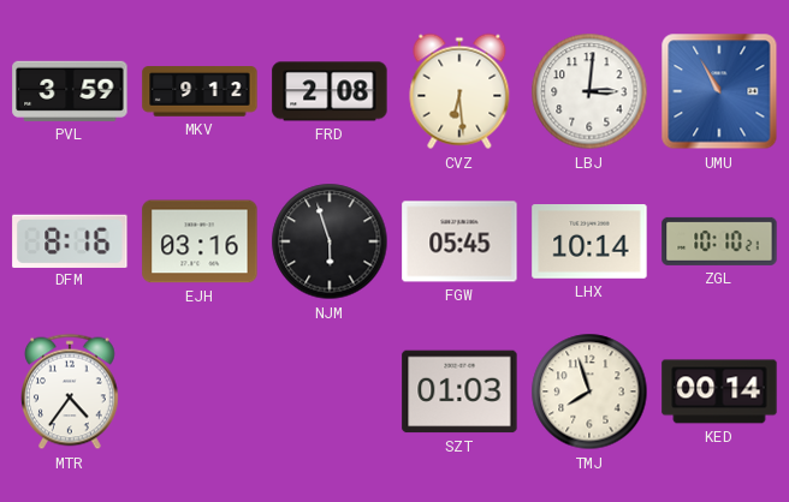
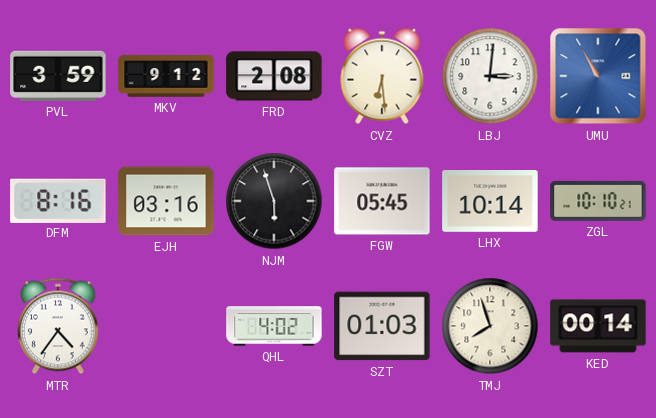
QHL: none -> 4:02
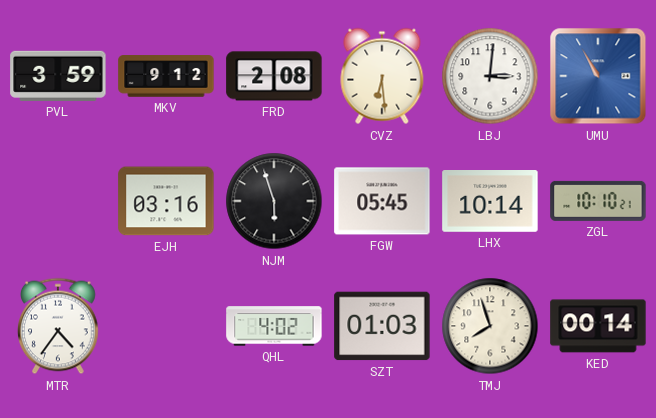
DFM: 8:16 -> none
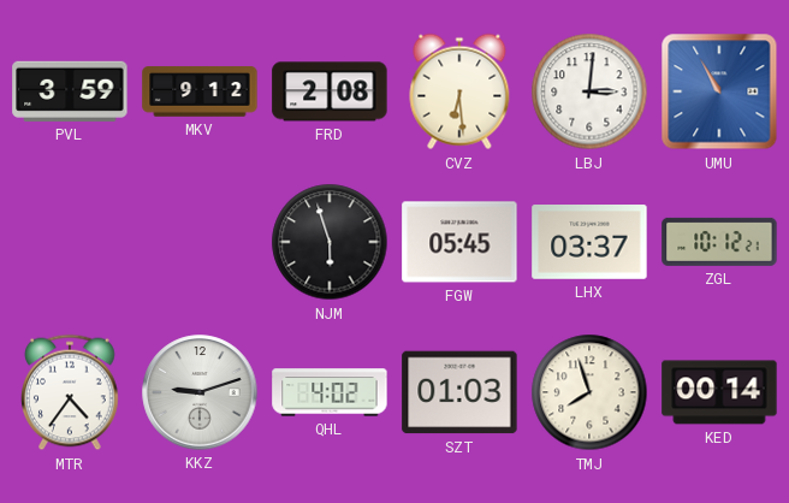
EJH: 03:16 -> none
LHX: 10:14 -> 03:37
ZGL: 10:10 -> 10:12
KKZ: none -> 9:12
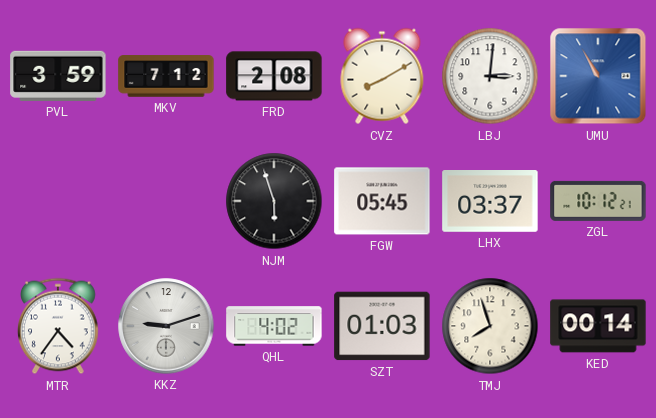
MKV: 9:12 -> 7:12
CVZ: 6:29 -> 8:10
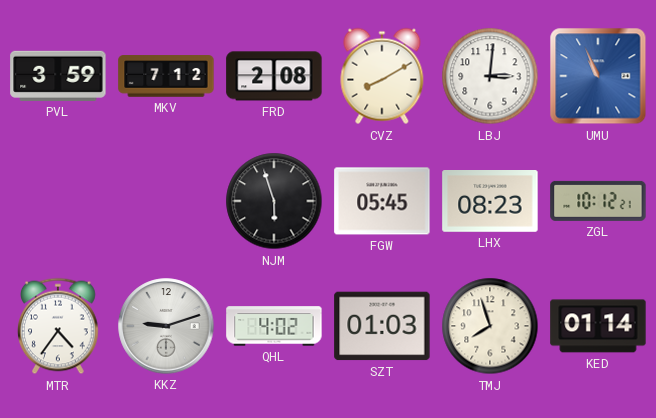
UMU: 10:55 -> 10:56
LHX: 03:37 -> 08:23
KED: 00:14 -> 01:14
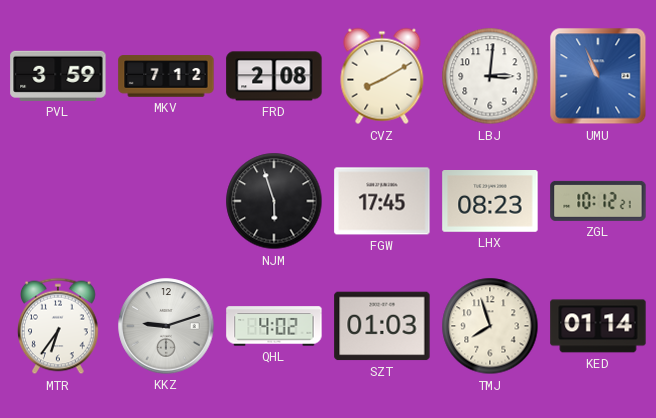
FGW: 05:45 -> 17:45
MTR: 4:36 -> 6:36
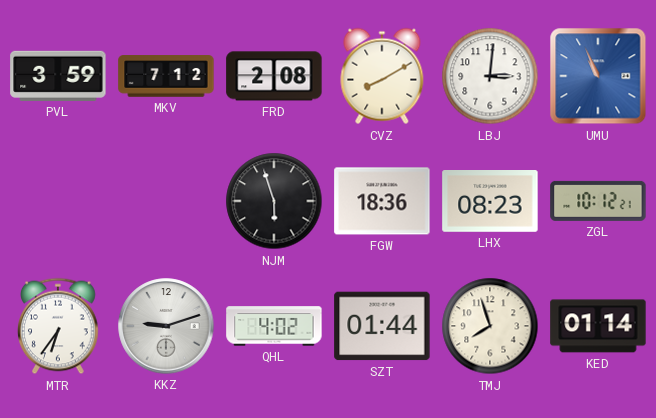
FGW: 17:45 -> 18:36
SZT: 01:03 -> 01:44
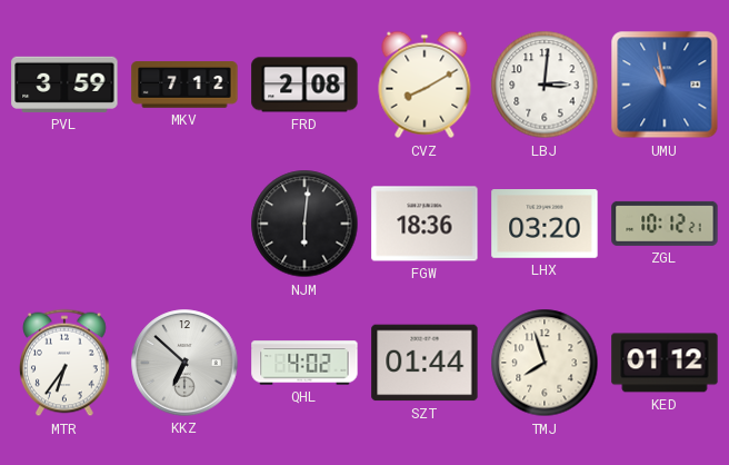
UMU: 10:56 -> 10:58
NJM: 5:57 -> 6:01
LHX: 08:23 -> 03:20
KKZ: 9:12 -> 6:52
KED: 01:14 -> 01:12
